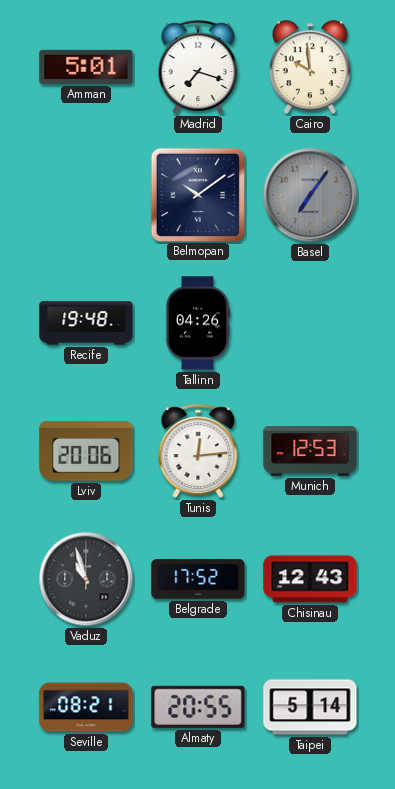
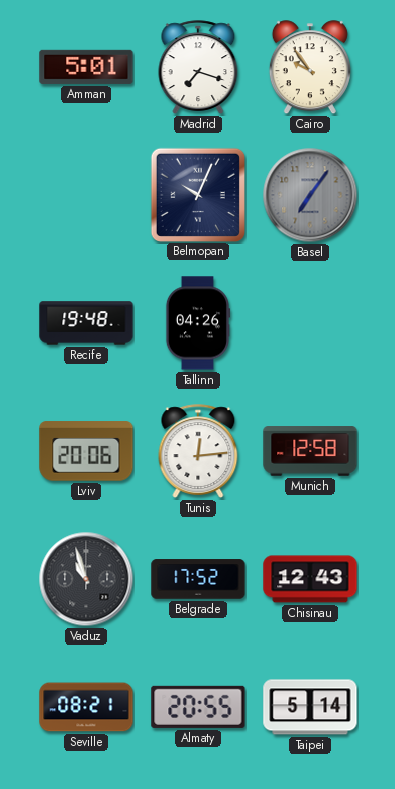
Cairo: 9:59 -> 9:54
Belmopan: 10:09 -> 10:04
Munich: 12:53 -> 12:58
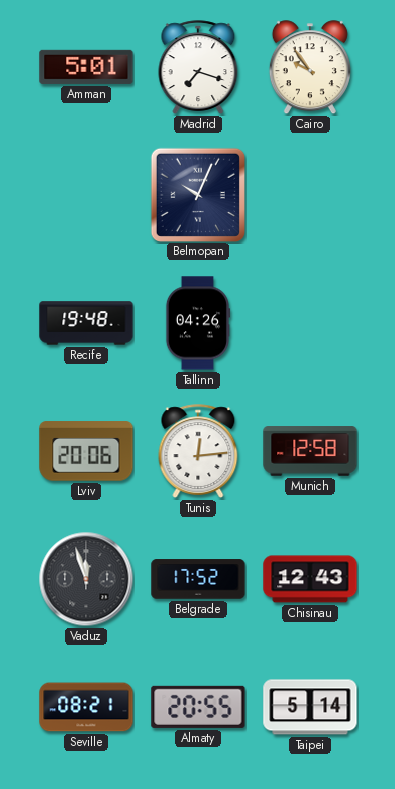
Basel: 7:06 -> none
Vaduz: 10:57 -> 11:57
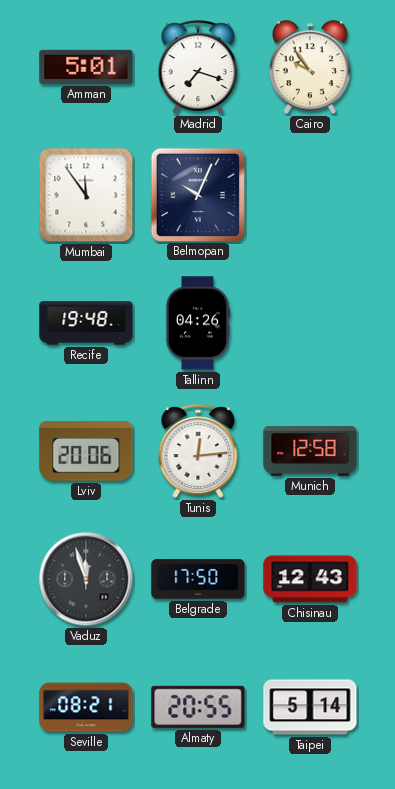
Mumbai: none -> 11:54
Belgrade: 17:52 -> 17:50
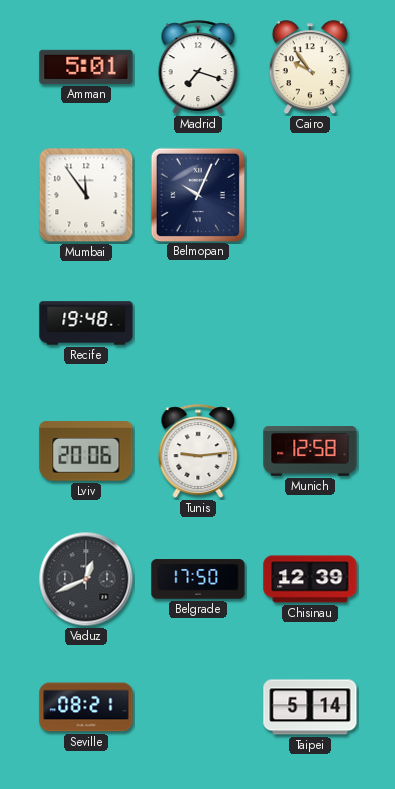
Tallinn: 04:26 -> none
Tunis: 12:14 -> 9:14
Vaduz: 11:57 -> 12:41
Chisinau: 12:43 -> 12:39
Almaty: 20:55 -> none
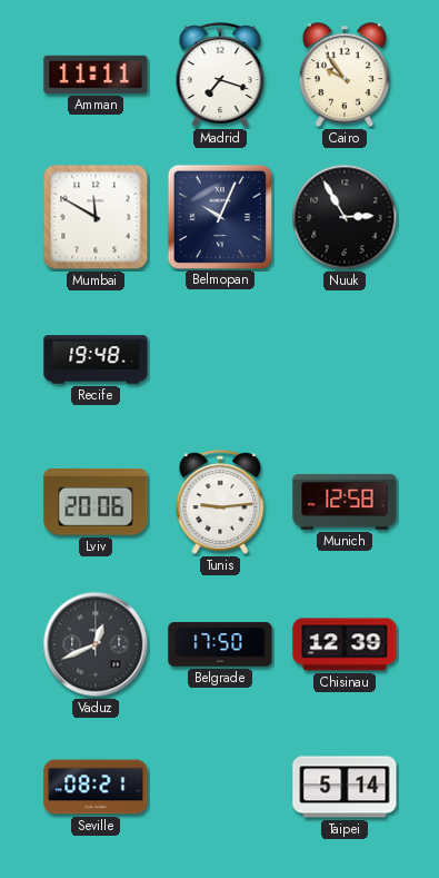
Amman: 5:01 -> 11:11
Mumbai: 11:54 -> 11:50
Nuuk: none -> 2:55
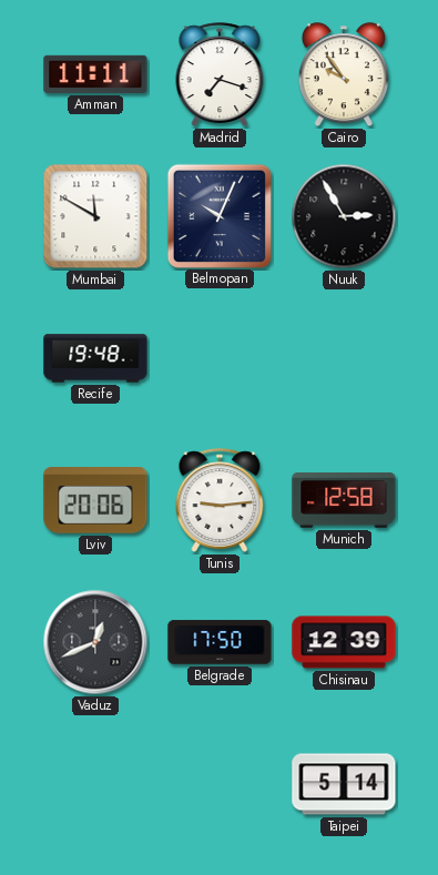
Seville: 08:21 -> none
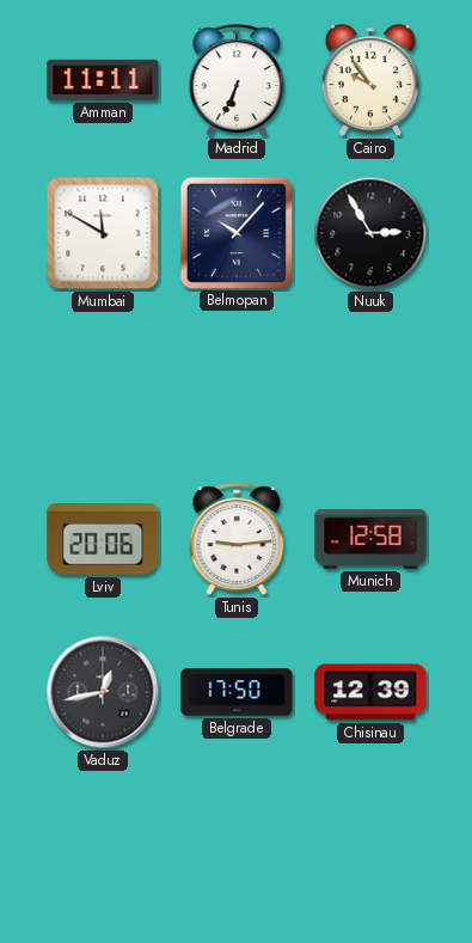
Madrid: 7:18 -> 6:34
Belmopan: 10:04 -> 10:07
Recife: 19:48 -> none
Vaduz: 12:41 -> 12:43
Taipei: 5:14 -> none
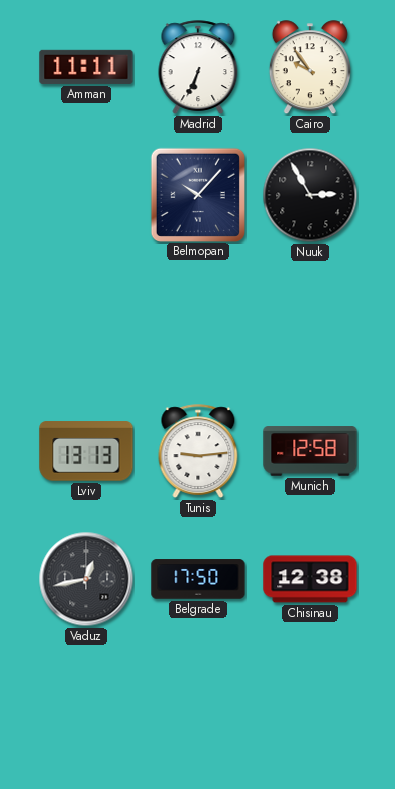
Mumbai: 11:50 -> none
Lviv: 20:06 -> 13:13
Chisinau: 12:39 -> 12:38
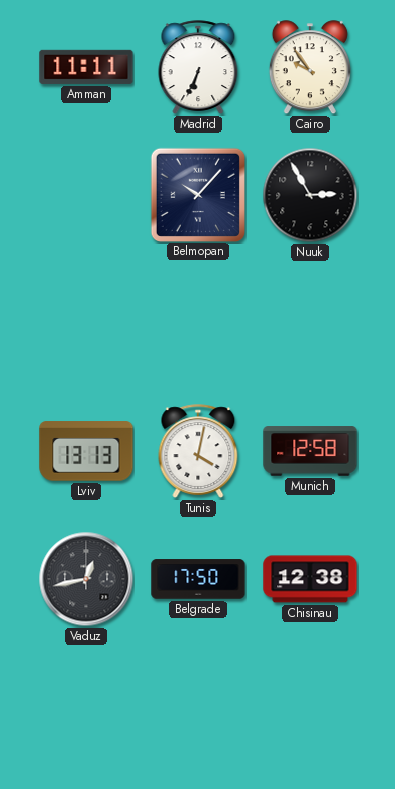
Tunis: 9:14 -> 4:02
